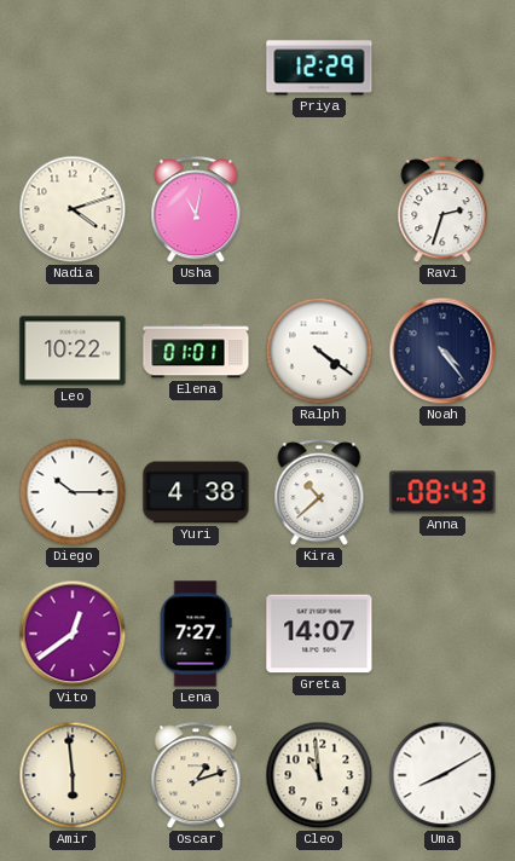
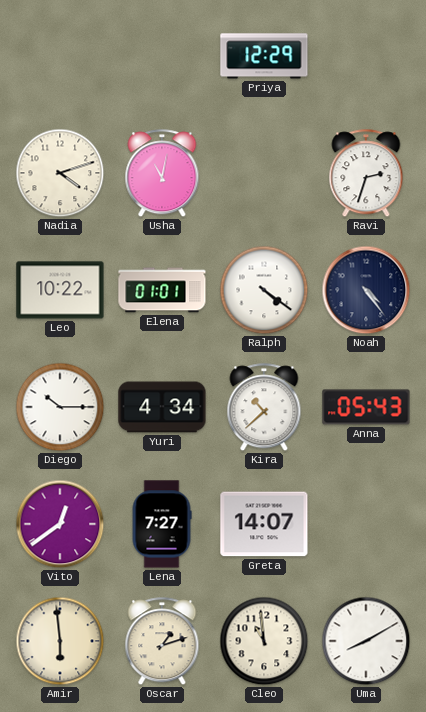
Yuri: 4:38 -> 4:34
Anna: 08:43 -> 05:43
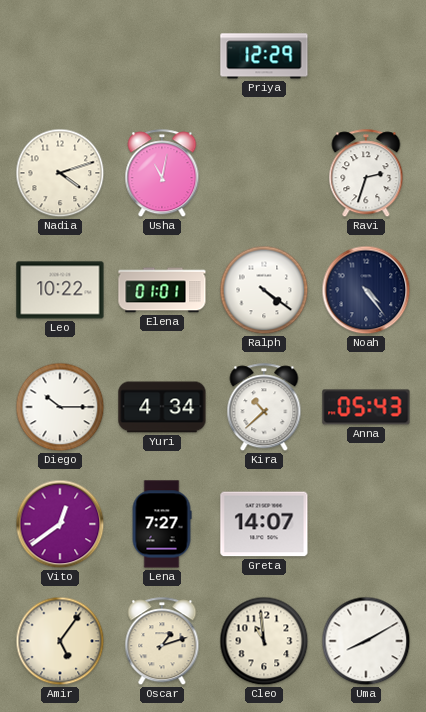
Amir: 5:59 -> 5:06
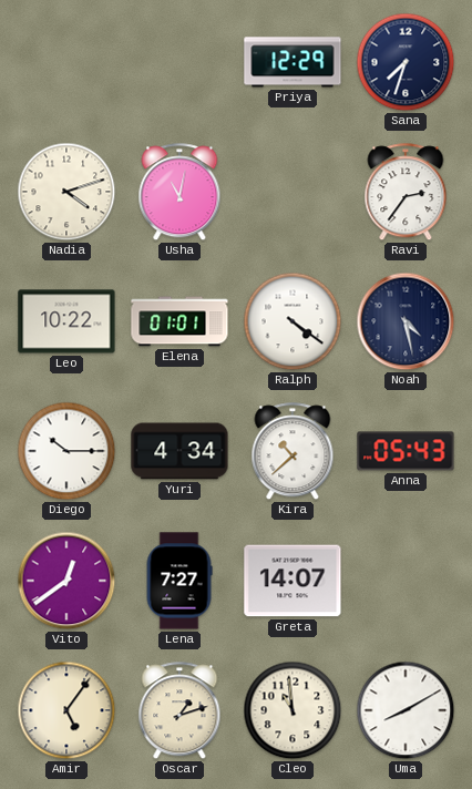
Sana: none -> 7:33
Ravi: 2:33 -> 2:36
Noah: 4:24 -> 4:28
